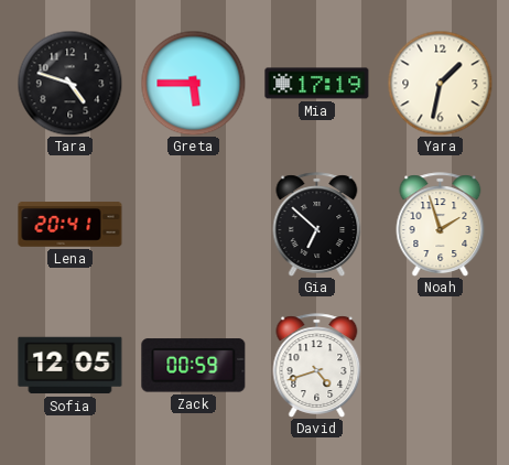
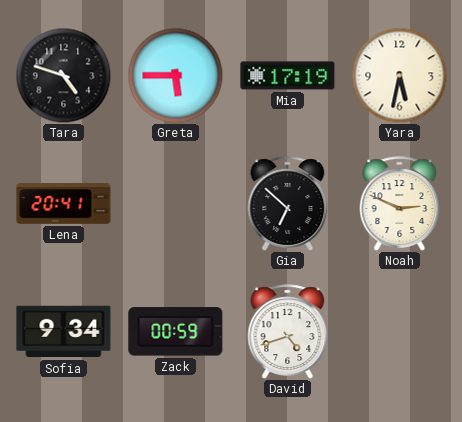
Yara: 1:32 -> 5:32
Noah: 1:57 -> 2:49
Sofia: 12:05 -> 9:34
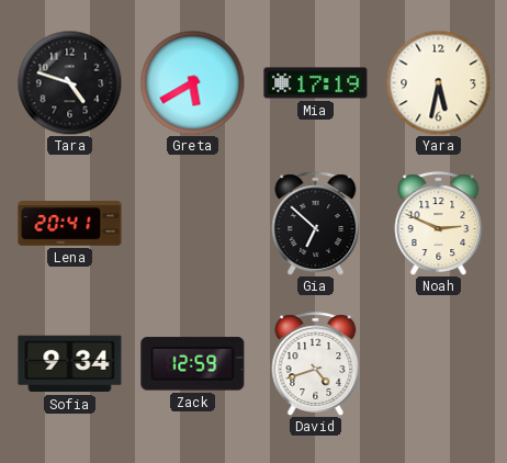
Greta: 5:45 -> 5:40
Zack: 00:59 -> 12:59
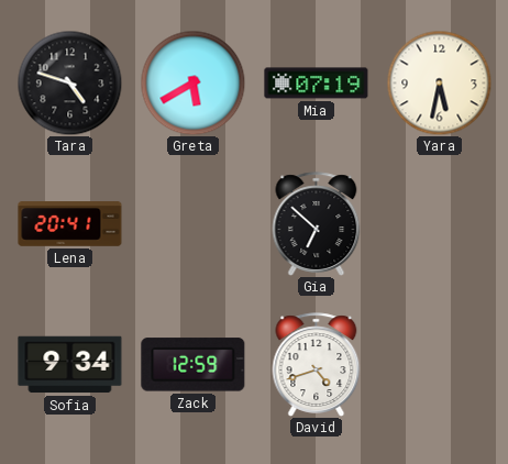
Mia: 17:19 -> 07:19
Noah: 2:49 -> none
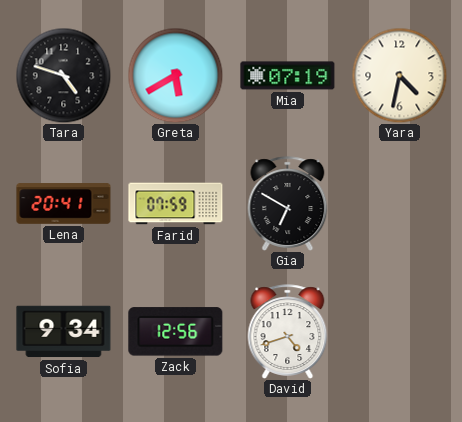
Yara: 5:32 -> 4:32
Farid: none -> 07:59
Gia: 6:52 -> 6:50
Zack: 12:59 -> 12:56
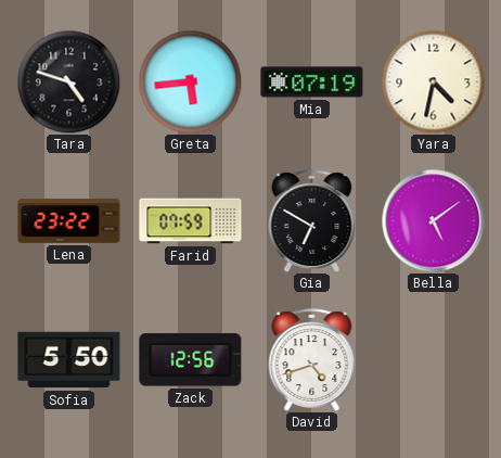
Greta: 5:40 -> 5:44
Lena: 20:41 -> 23:22
Bella: none -> 5:09
Sofia: 9:34 -> 5:50
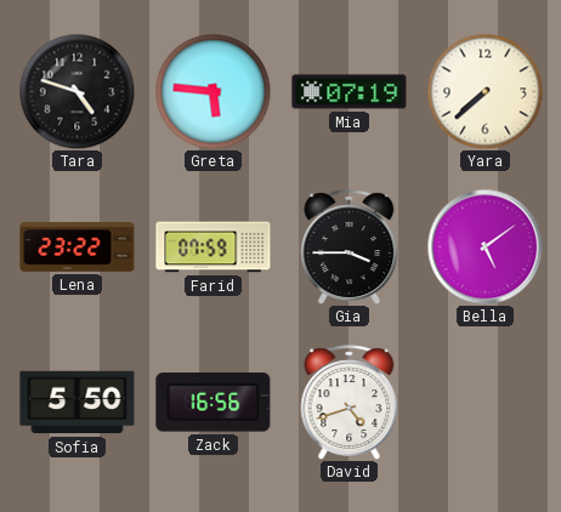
Greta: 5:44 -> 5:46
Yara: 4:32 -> 7:38
Gia: 6:50 -> 3:45
Zack: 12:56 -> 16:56
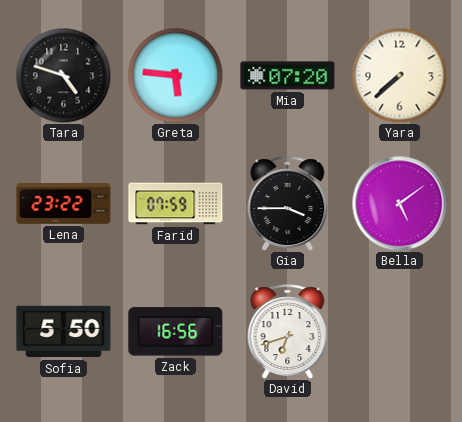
Mia: 07:19 -> 07:20
David: 4:42 -> 6:42
